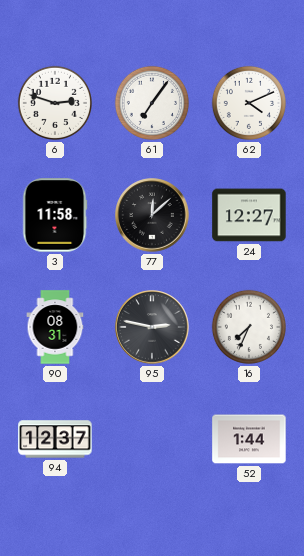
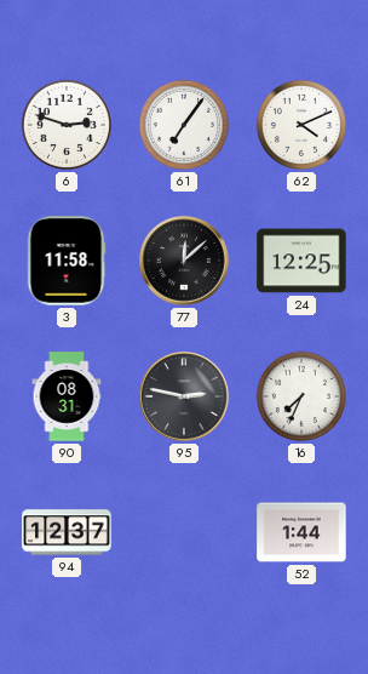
24: 12:27 -> 12:25
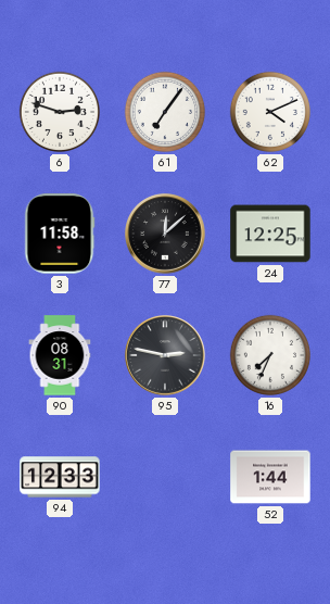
94: 12:37 -> 12:33
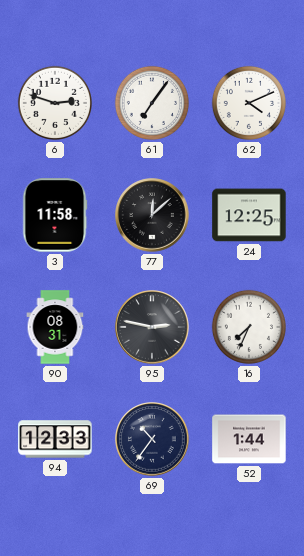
69: none -> 10:36
